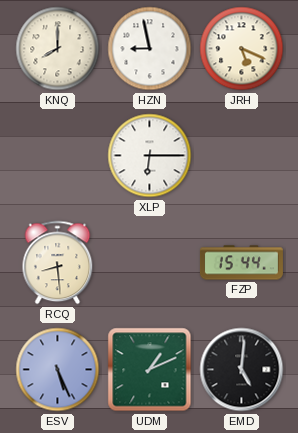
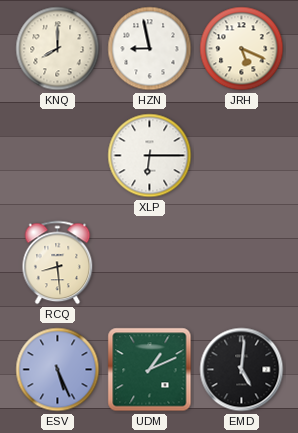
FZP: 15:44 -> none
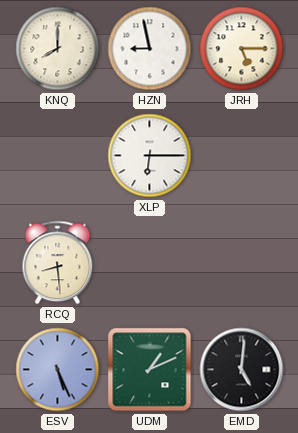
JRH: 5:19 -> 5:15
